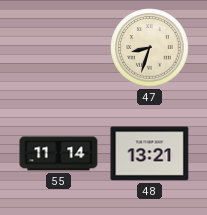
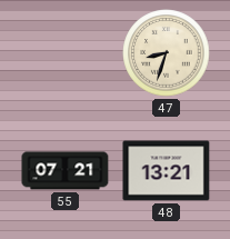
55: 11:14 -> 07:21
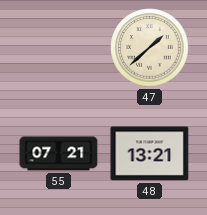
47: 8:33 -> 1:38
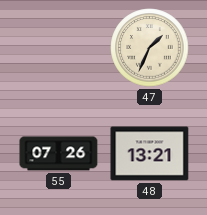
47: 1:38 -> 1:34
55: 07:21 -> 07:26
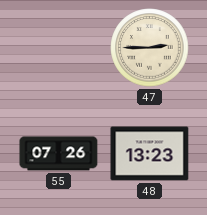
47: 1:34 -> 2:45
48: 13:21 -> 13:23
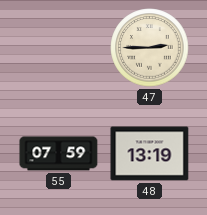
55: 07:26 -> 07:59
48: 13:23 -> 13:19
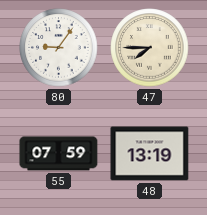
80: none -> 9:06
47: 2:45 -> 7:45
